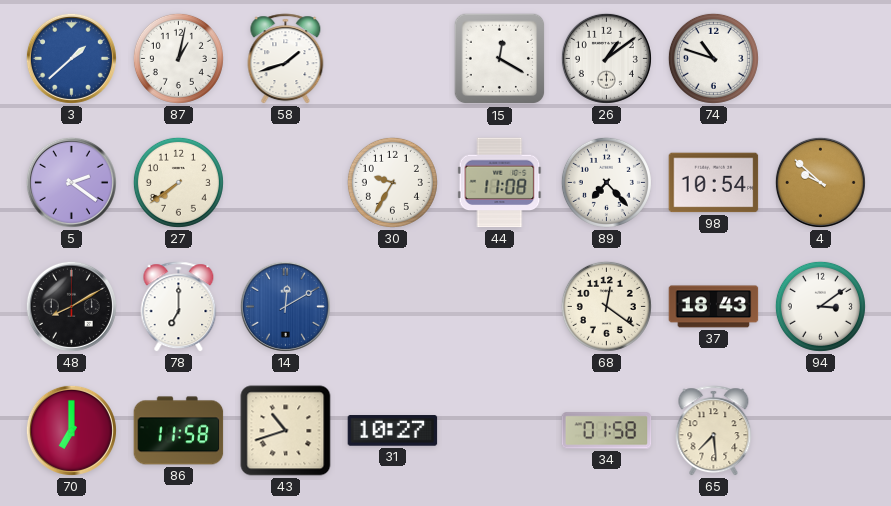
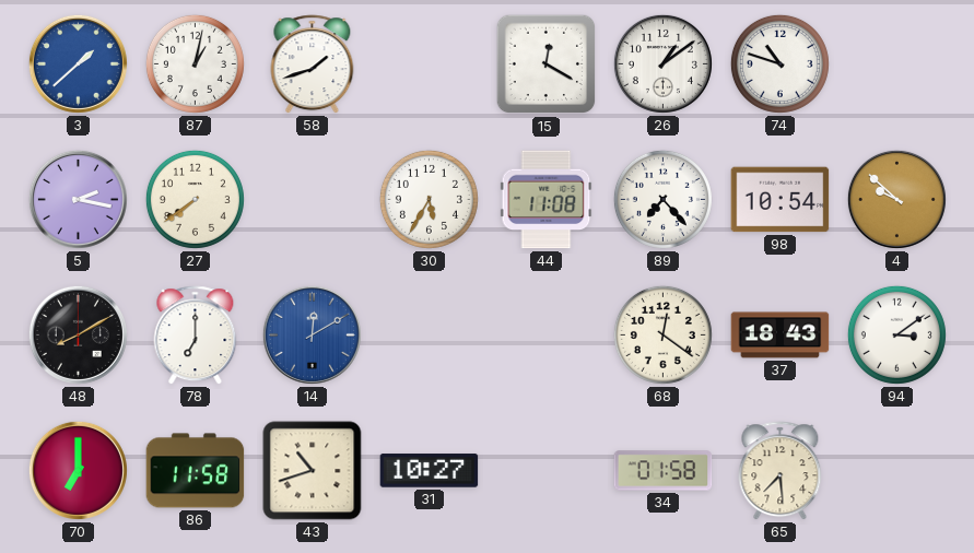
5: 2:21 -> 2:17
30: 9:35 -> 5:35
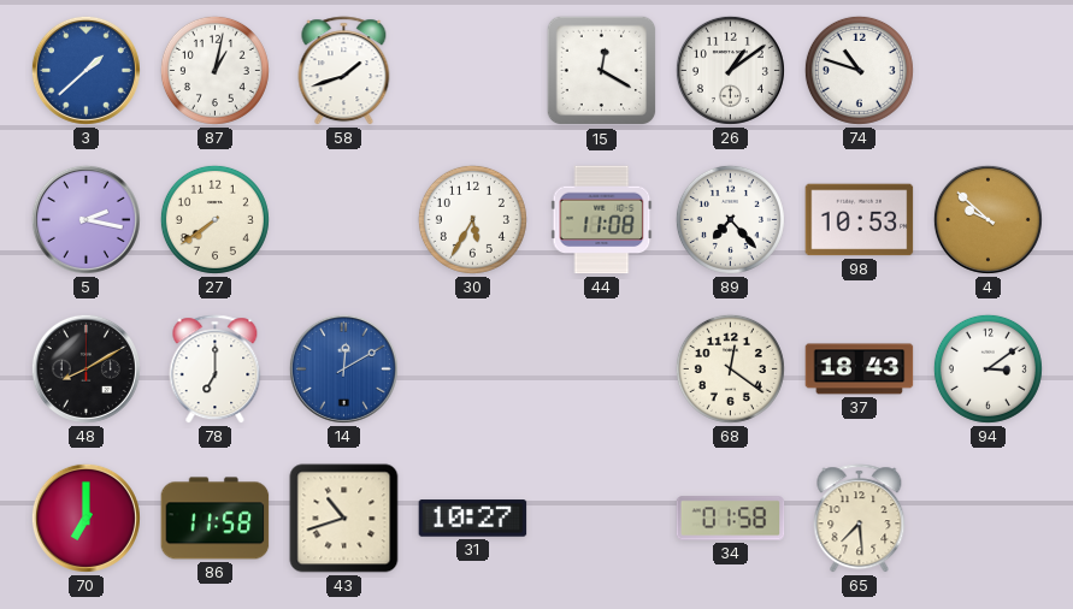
98: 10:54 -> 10:53
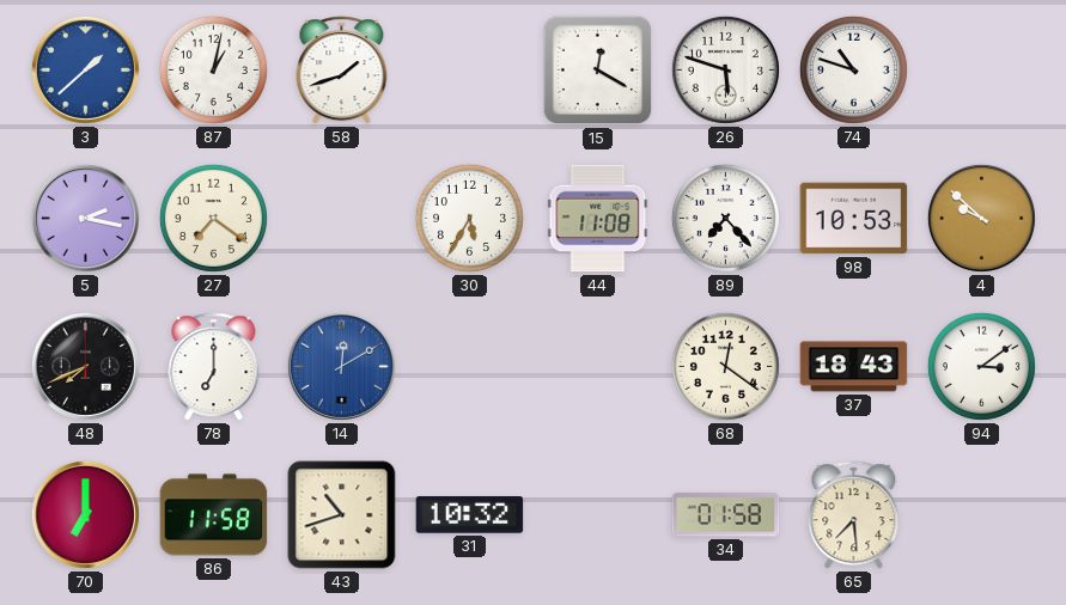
26: 1:09 -> 5:48
27: 7:39 -> 7:21
48: 8:10 -> 7:41
31: 10:27 -> 10:32
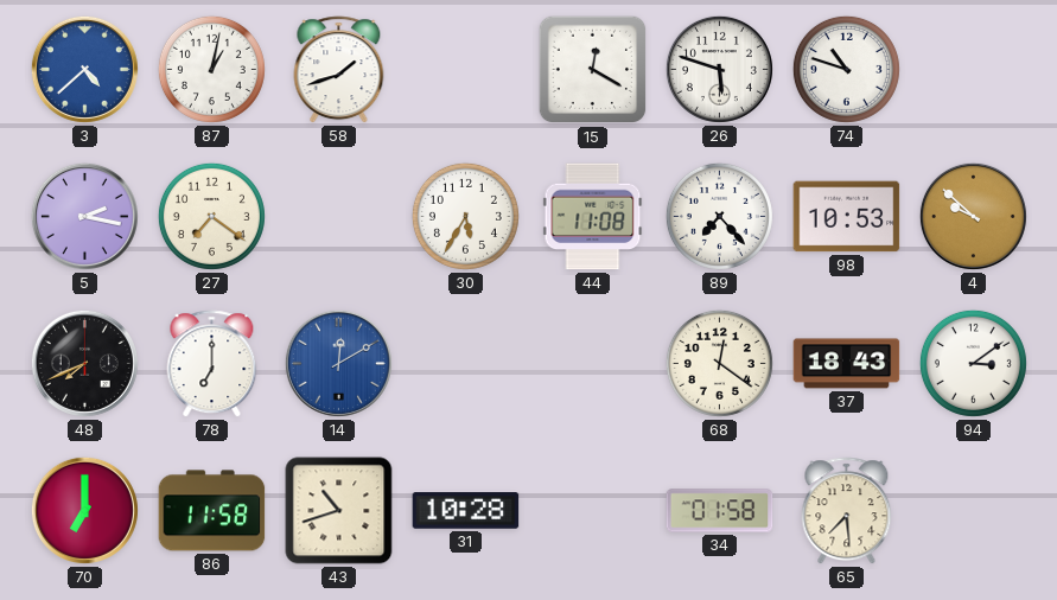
3: 1:38 -> 4:38
31: 10:32 -> 10:28
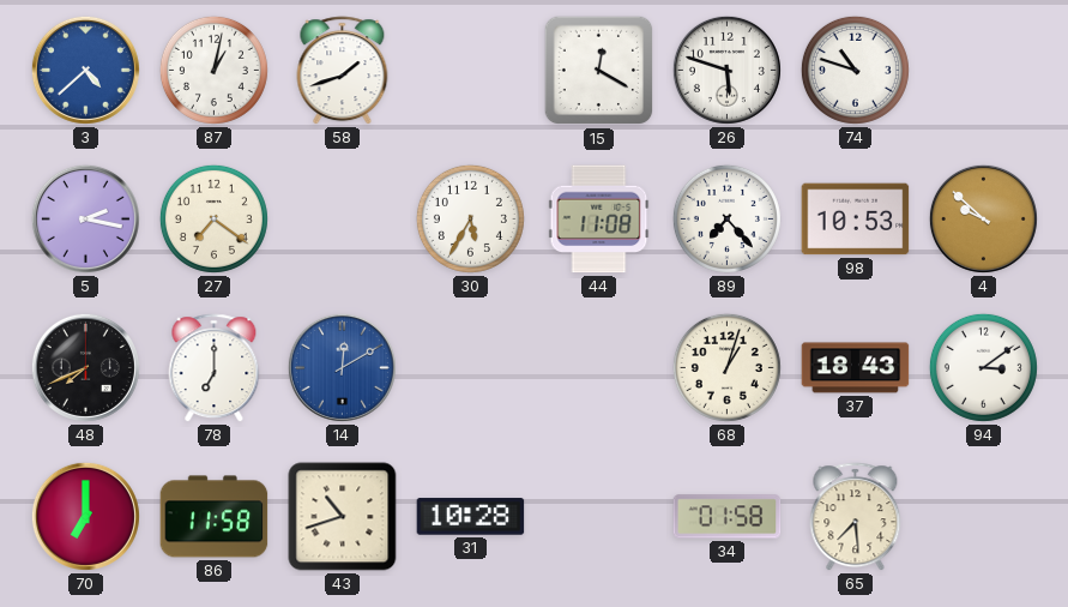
68: 12:21 -> 1:03
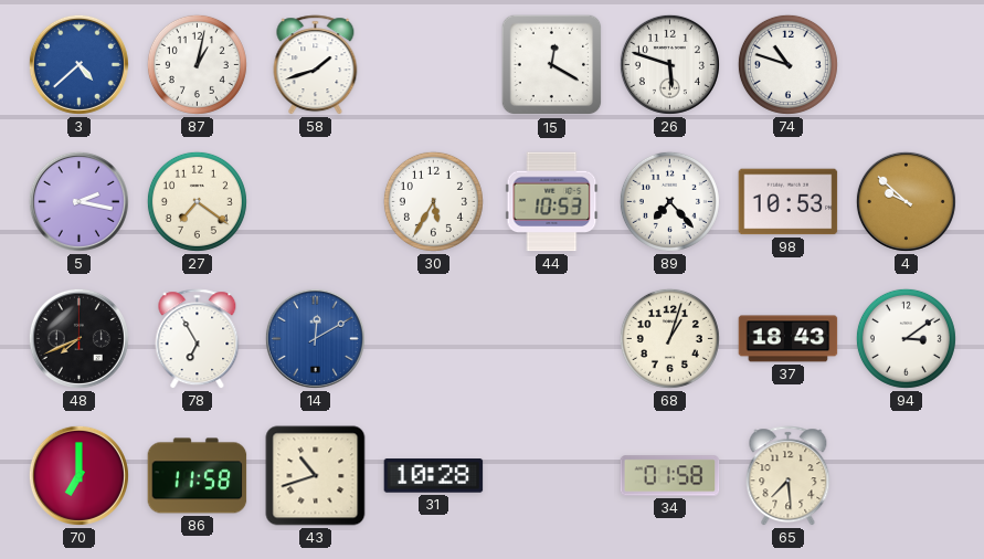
44: 11:08 -> 10:53
78: 7:00 -> 6:55
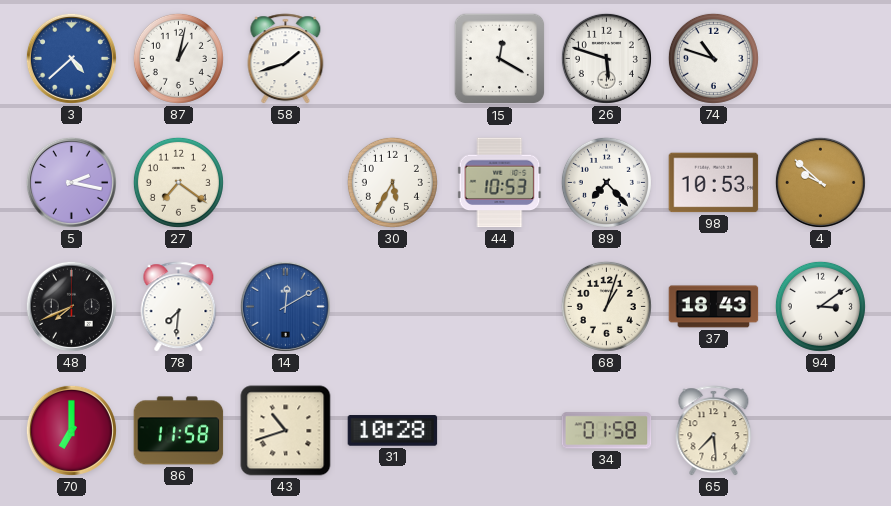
78: 6:55 -> 7:31
